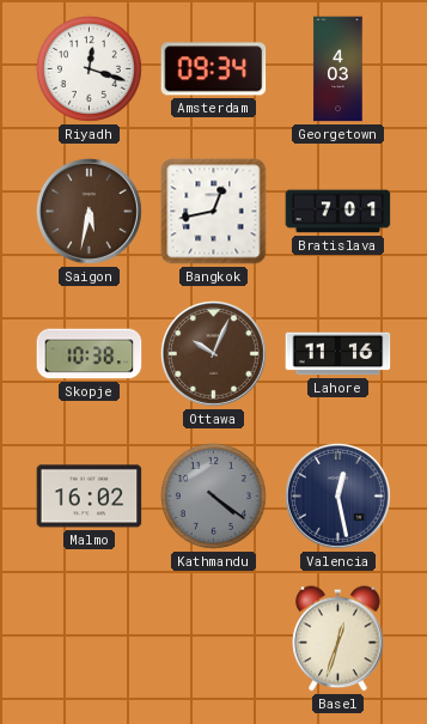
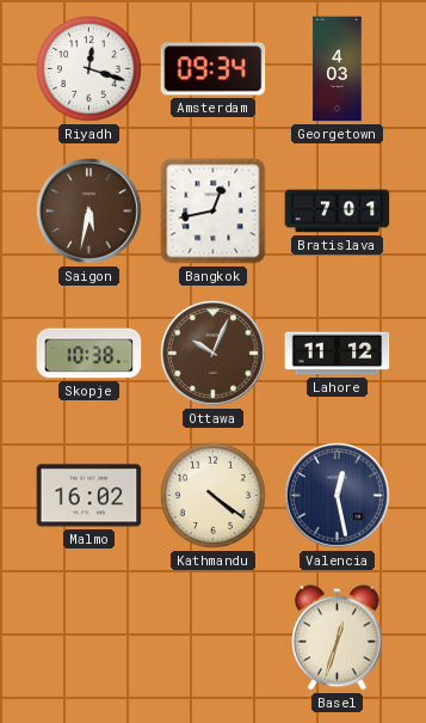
Lahore: 11:16 -> 11:12
Kathmandu dial: grey -> cream
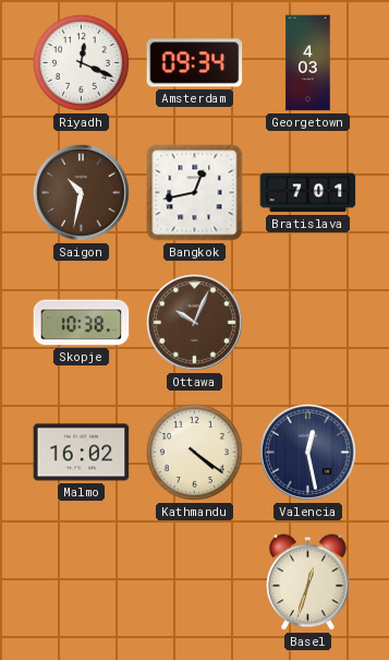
Riyadh: 12:18 -> 12:19
Saigon: 5:32 -> 10:32
Lahore: 11:12 -> none
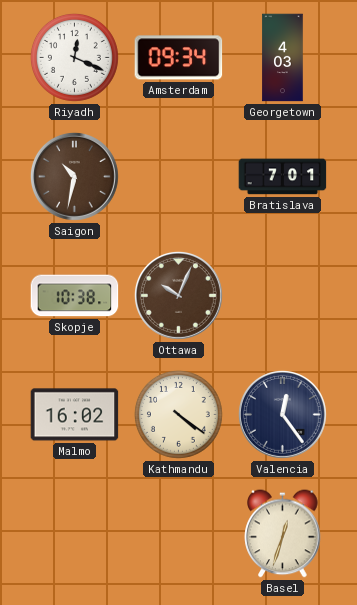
Bangkok: 12:43 -> none
Valencia: 12:28 -> 12:24
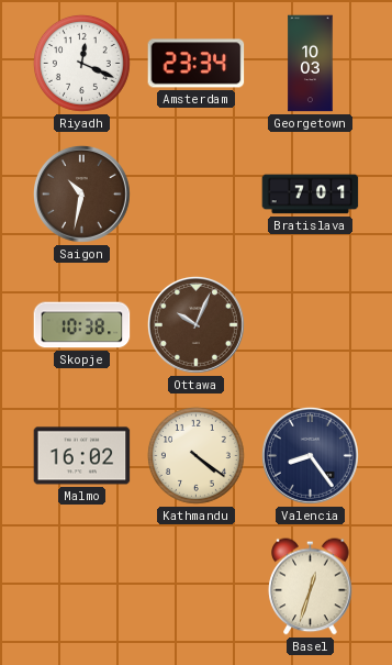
Amsterdam: 09:34 -> 23:34
Georgetown: 4:03 -> 10:03
Valencia: 12:24 -> 8:24
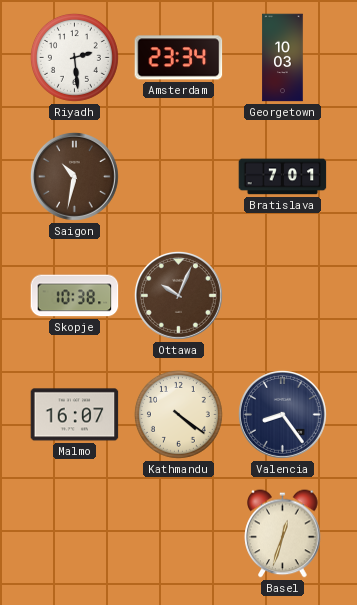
Riyadh: 12:19 -> 2:29
Malmo: 16:02 -> 16:07
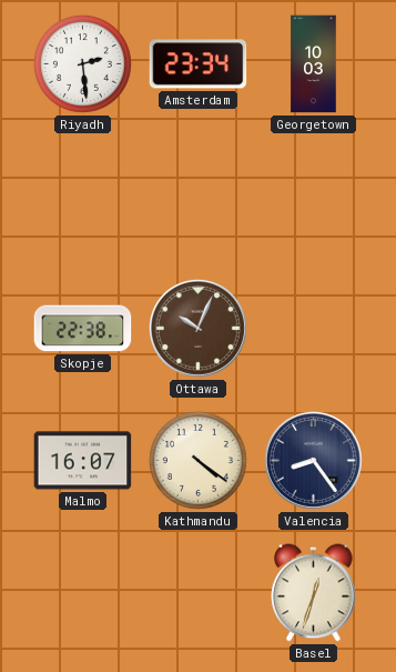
Saigon: 10:32 -> none
Bratislava: 7:01 -> none
Skopje: 10:38 -> 22:38
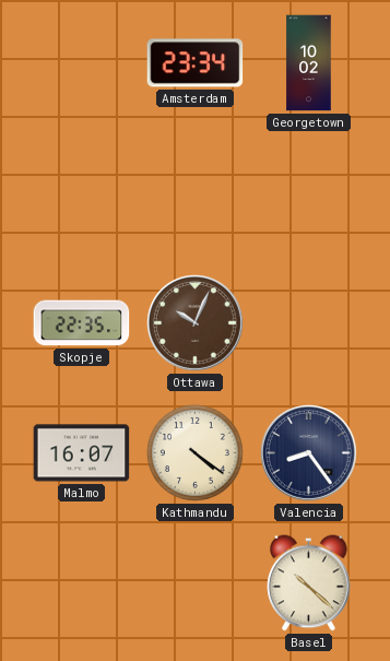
Riyadh: 2:29 -> none
Georgetown: 10:03 -> 10:02
Skopje: 22:38 -> 22:35
Basel: 12:33 -> 10:22
